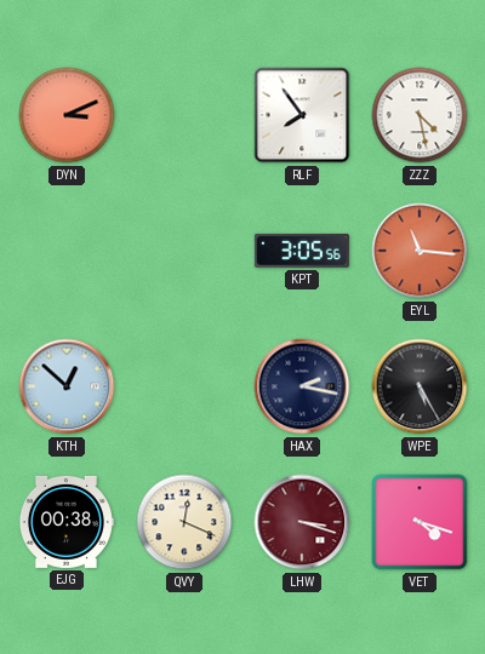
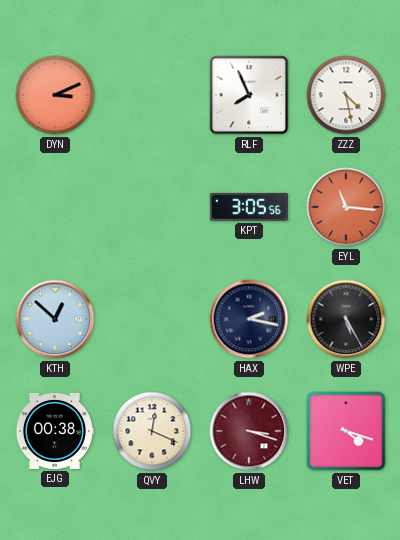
RLF: 7:54 -> 7:56
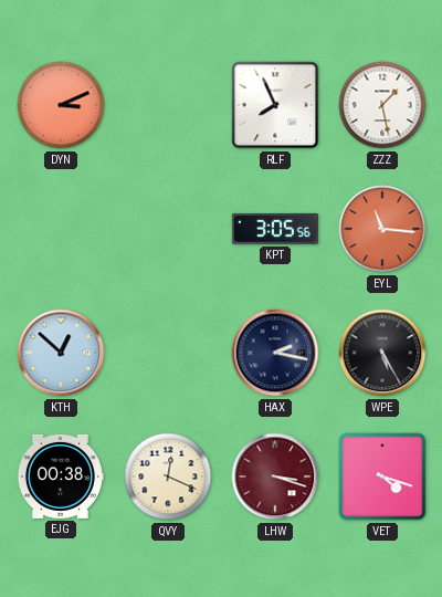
ZZZ: 4:28 -> 1:28
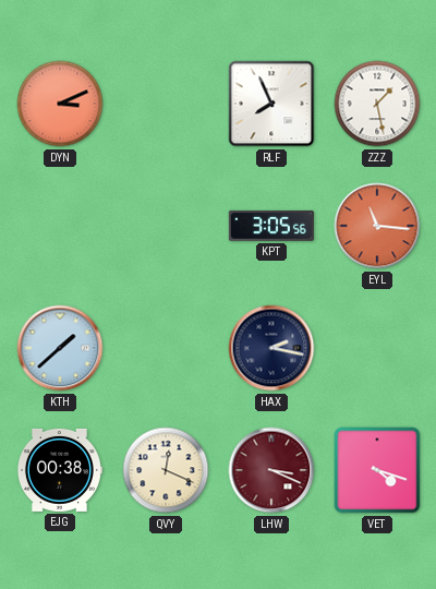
KTH: 12:52 -> 1:38
WPE: 5:25 -> none
LHW: 3:18 -> 3:19
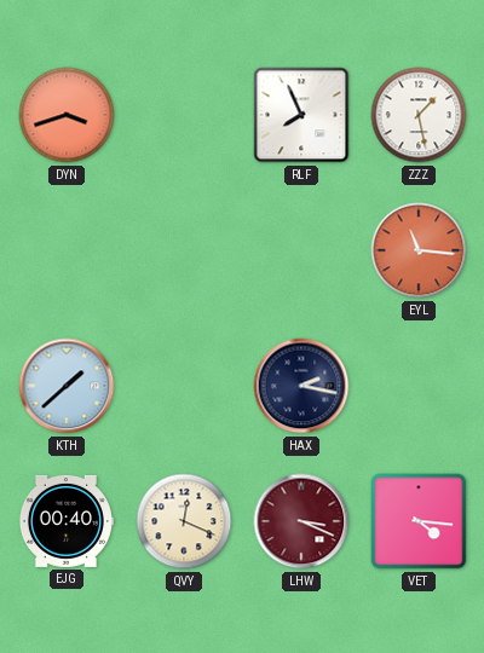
DYN: 3:11 -> 3:42
KPT: 3:05 -> none
EJG: 00:38 -> 00:40
VET: 4:18 -> 4:16
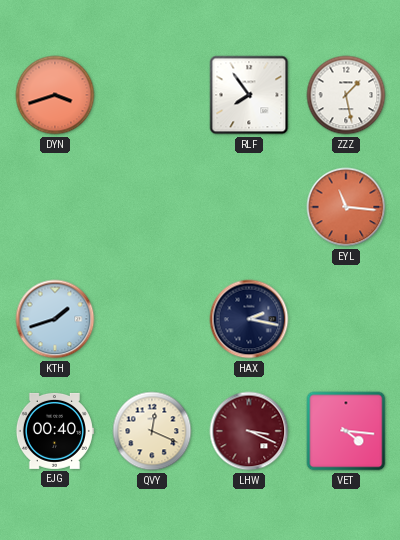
RLF: 7:56 -> 7:54
KTH: 1:38 -> 1:42
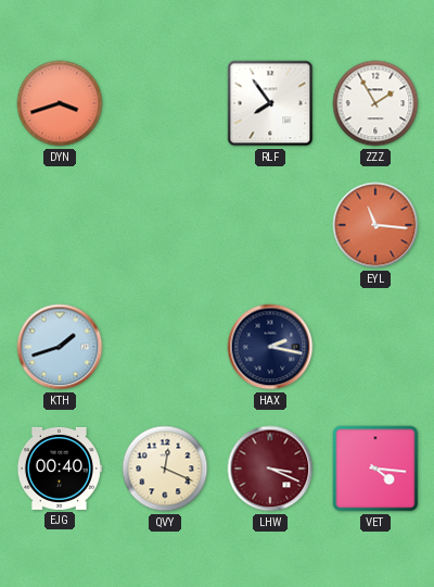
ZZZ: 1:28 -> 1:55
